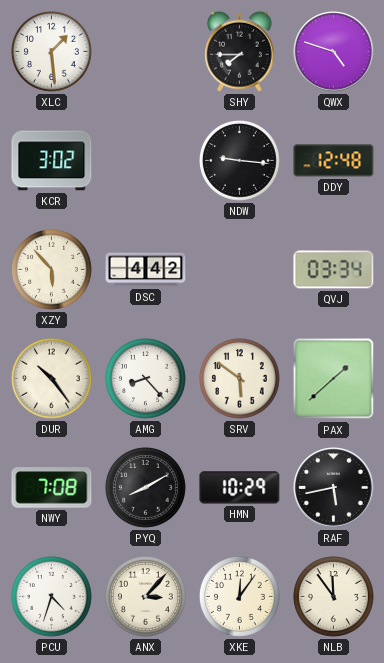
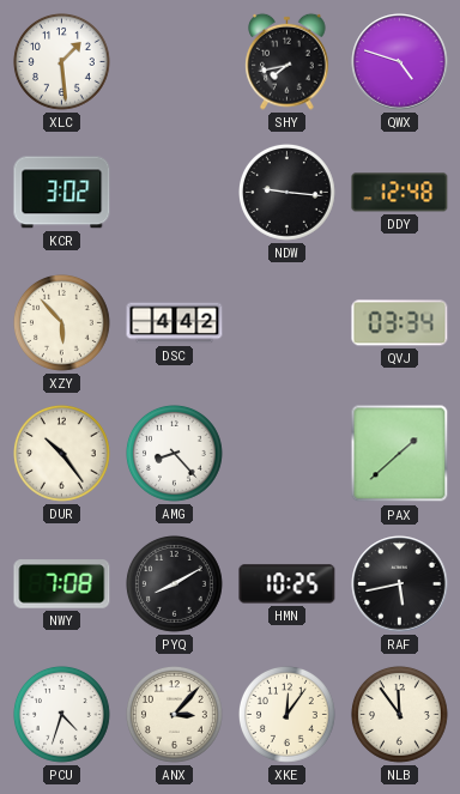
SHY: 7:45 -> 7:43
SRV: 5:51 -> none
HMN: 10:29 -> 10:25
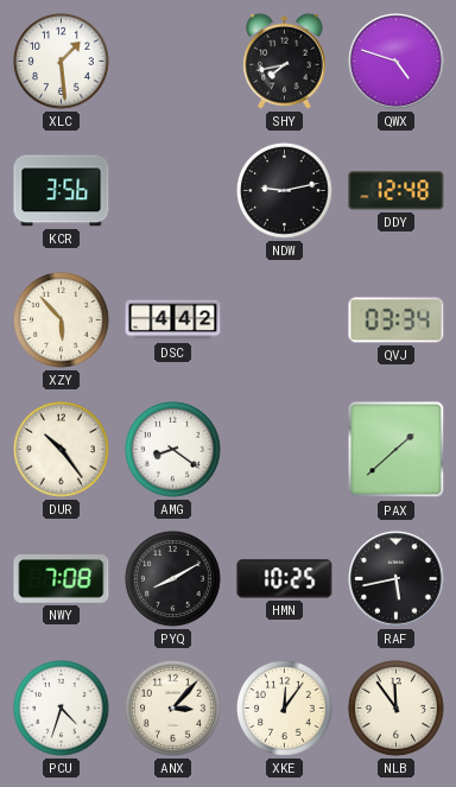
KCR: 3:02 -> 3:56
NDW: 9:16 -> 9:13
AMG: 8:23 -> 8:21
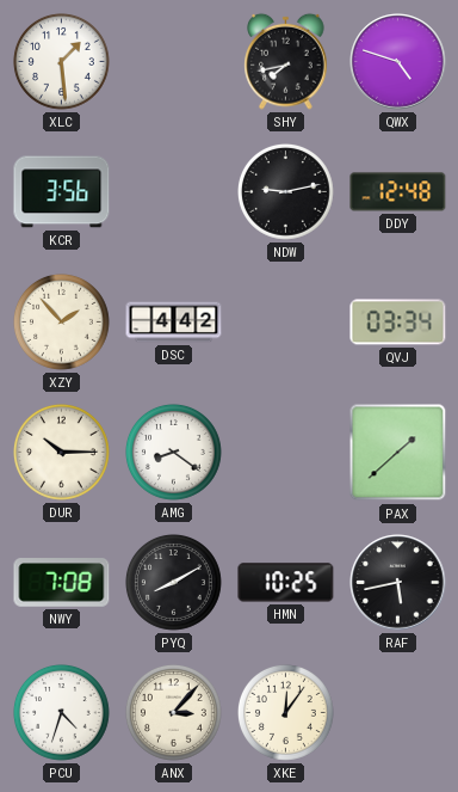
XZY: 5:53 -> 1:53
DUR: 10:24 -> 10:15
NLB: 11:54 -> none
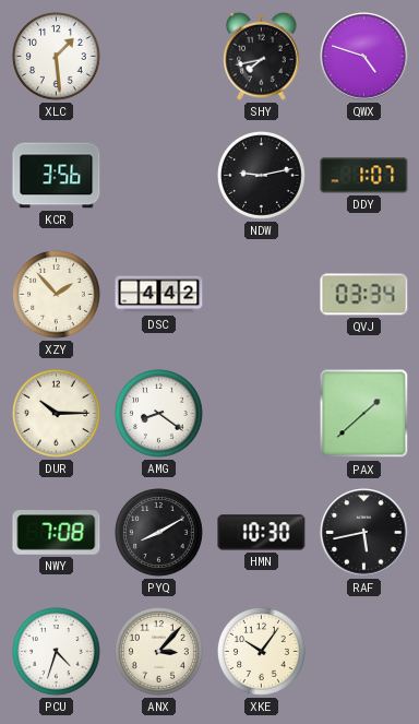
DDY: 12:48 -> 1:07
HMN: 10:25 -> 10:30
XKE: 12:06 -> 10:06
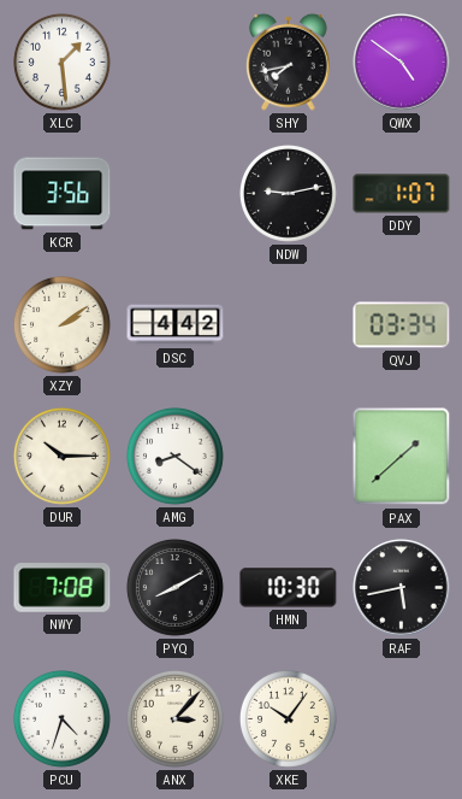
QWX: 4:48 -> 4:51
XZY: 1:53 -> 2:09
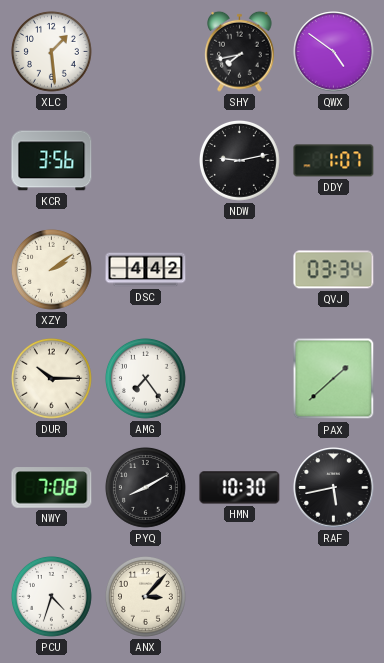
AMG: 8:21 -> 7:24
XKE: 10:06 -> none
